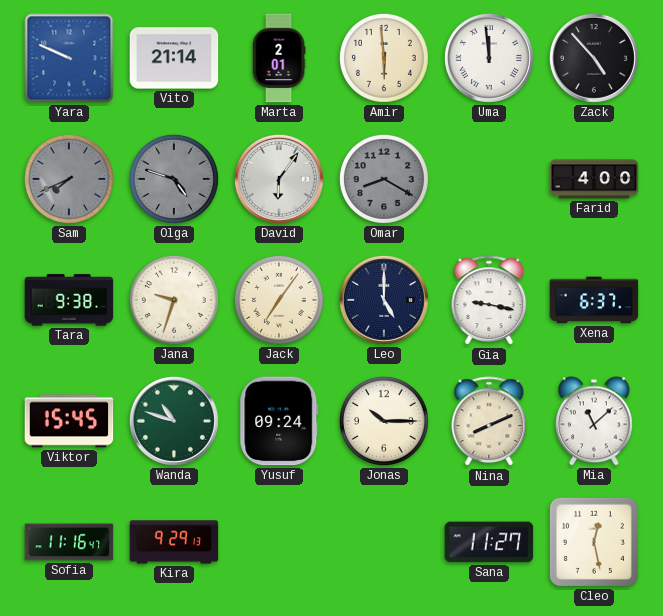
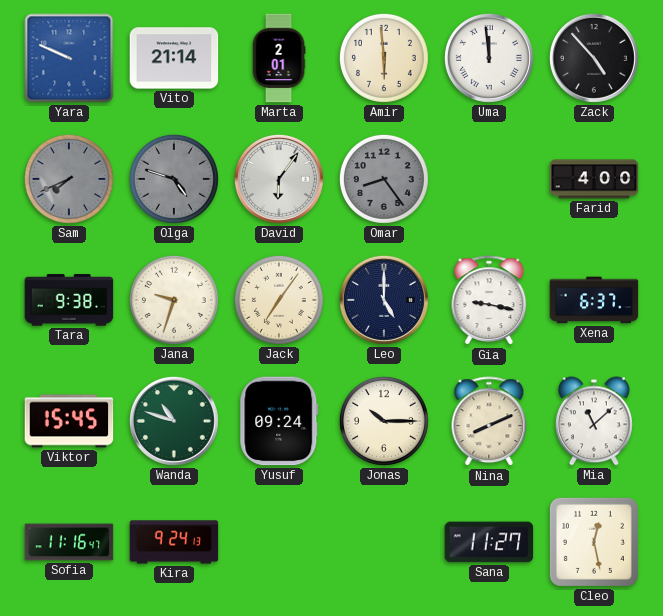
Omar: 8:20 -> 8:24
Kira: 9:29 -> 9:24
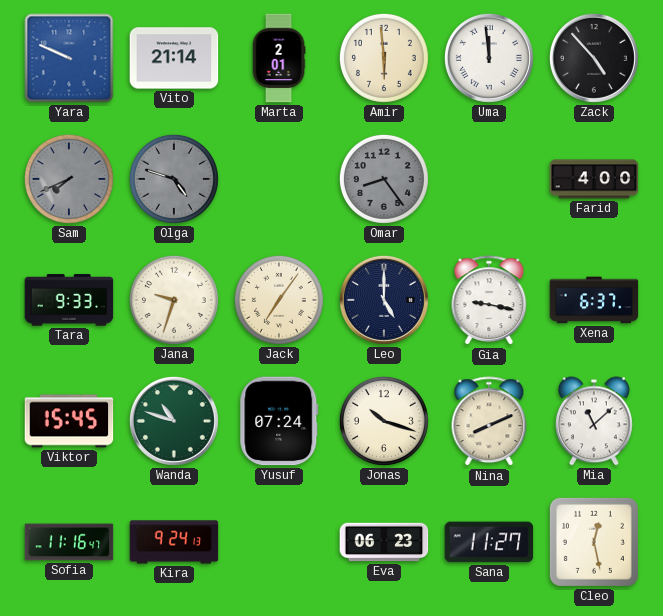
David: 6:06 -> none
Tara: 9:38 -> 9:33
Yusuf: 09:24 -> 07:24
Jonas: 10:15 -> 10:18
Eva: none -> 06:23
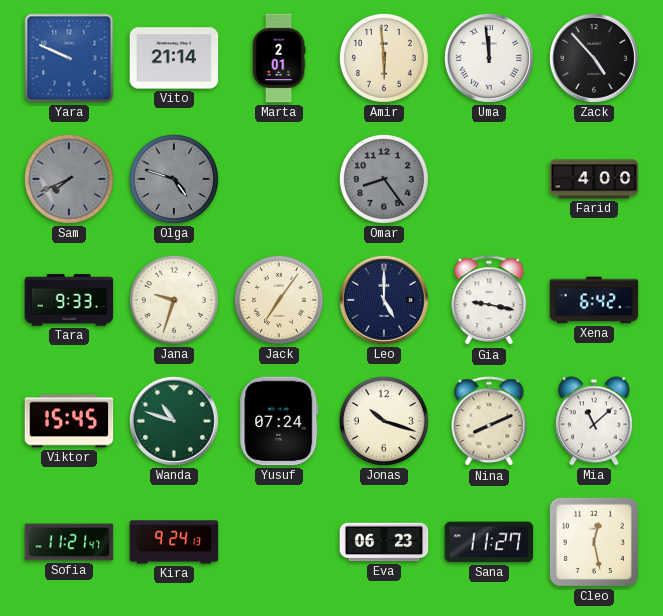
Xena: 6:37 -> 6:42
Sofia: 11:16 -> 11:21
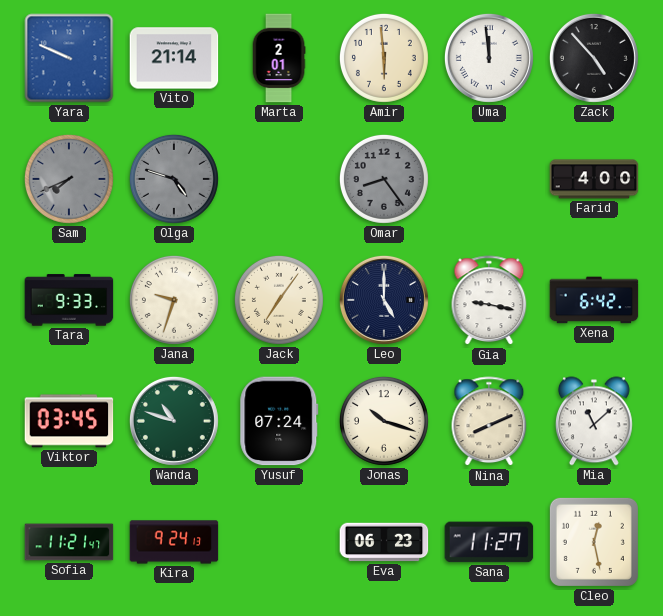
Viktor: 15:45 -> 03:45
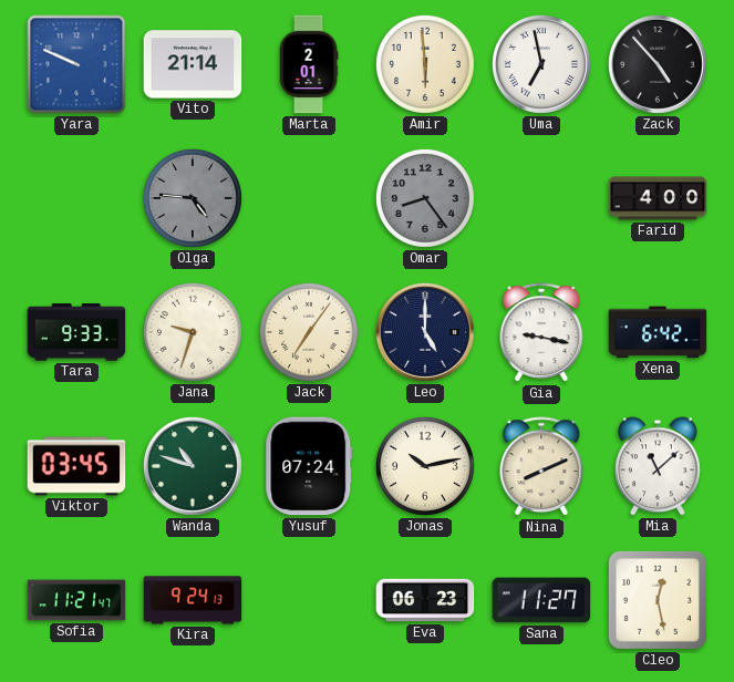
Uma: 11:59 -> 6:58
Sam: 7:41 -> none
Olga: 4:48 -> 4:46
Jonas: 10:18 -> 10:13
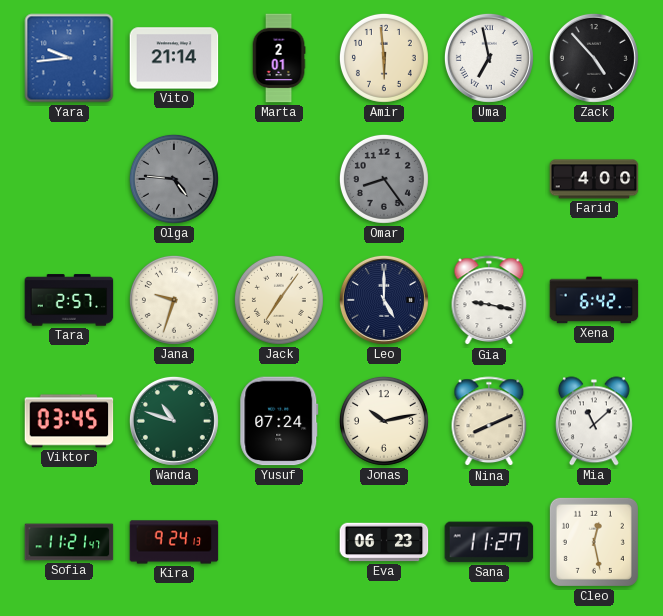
Yara: 9:49 -> 9:44
Tara: 9:33 -> 2:57
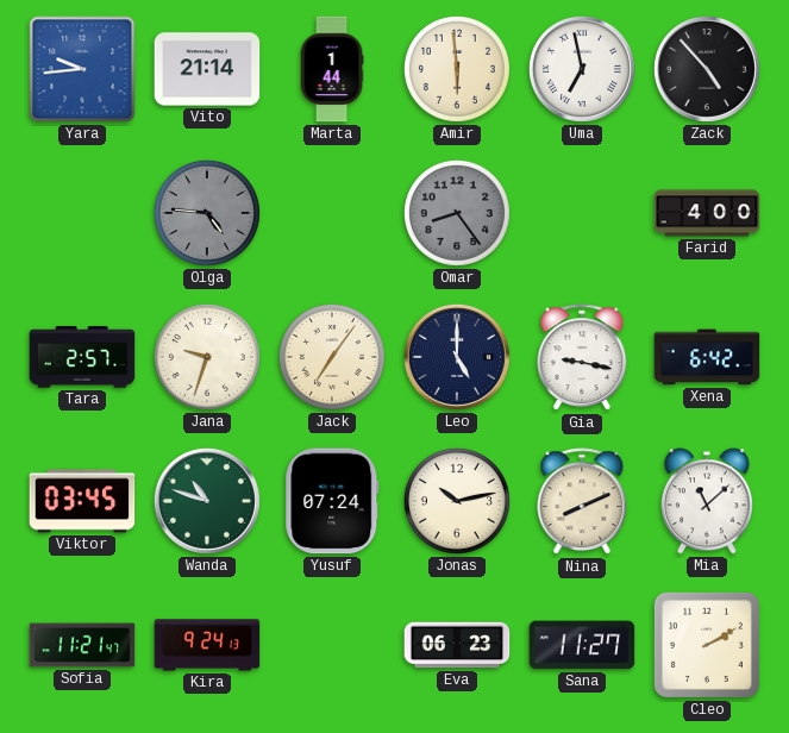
Marta: 2:01 -> 1:44
Cleo: 12:28 -> 2:10
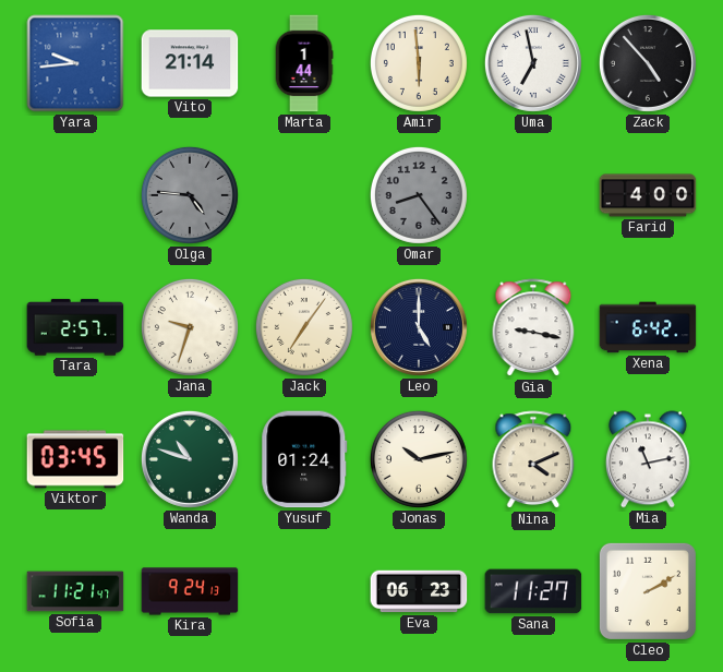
Yusuf: 07:24 -> 01:24
Nina: 8:11 -> 4:11
Mia: 11:08 -> 11:13
